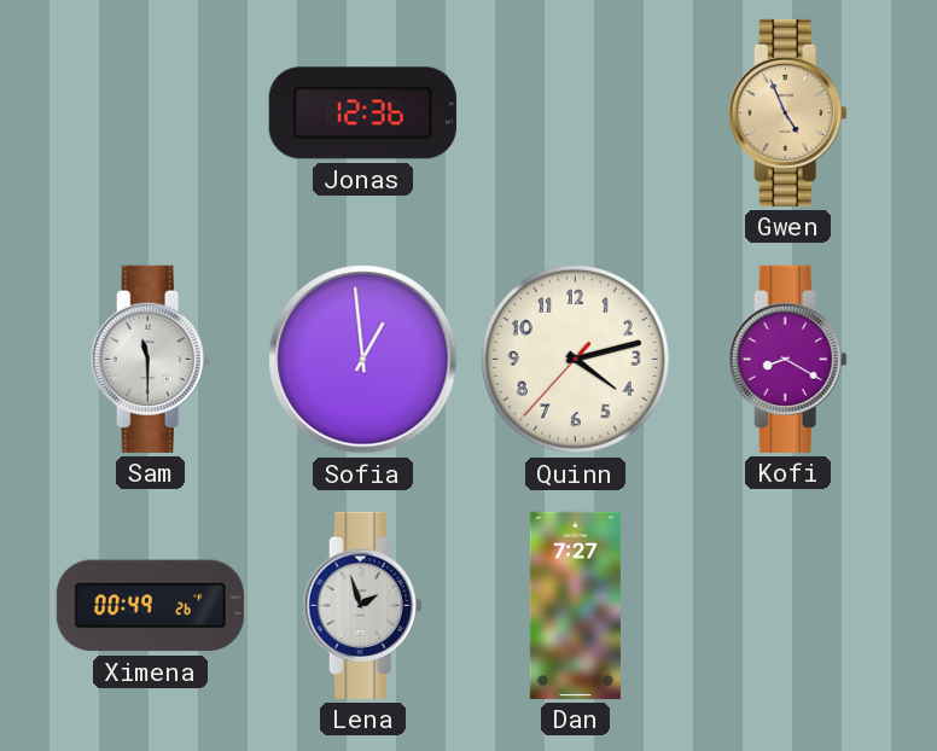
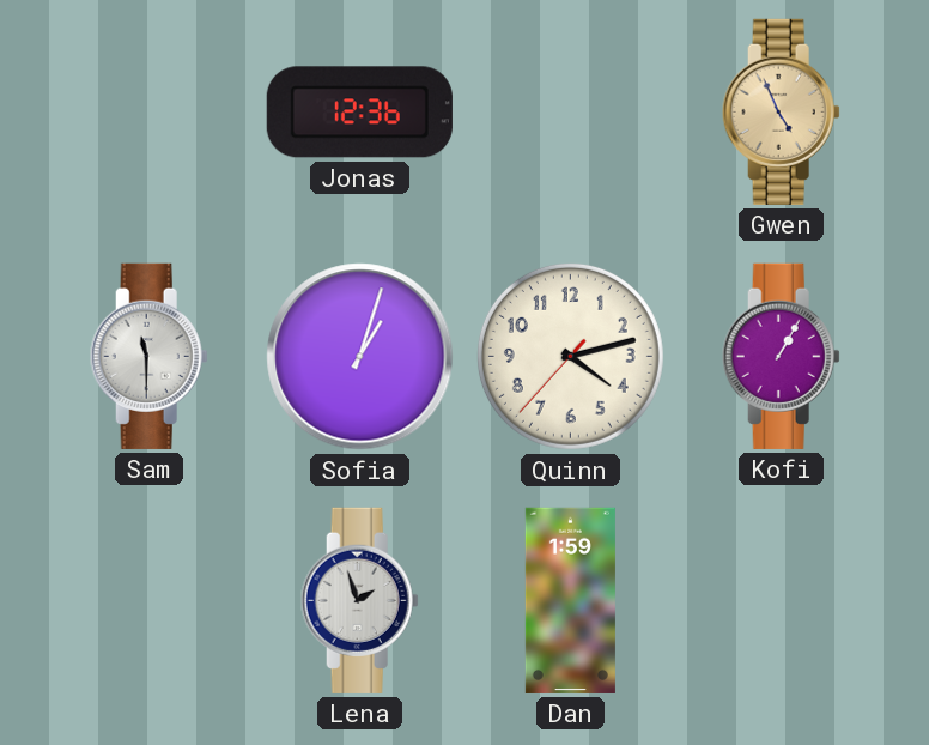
Sofia: 12:59 -> 1:03
Kofi: 8:20 -> 1:05
Ximena: 00:49 -> none
Dan: 7:27 -> 1:59
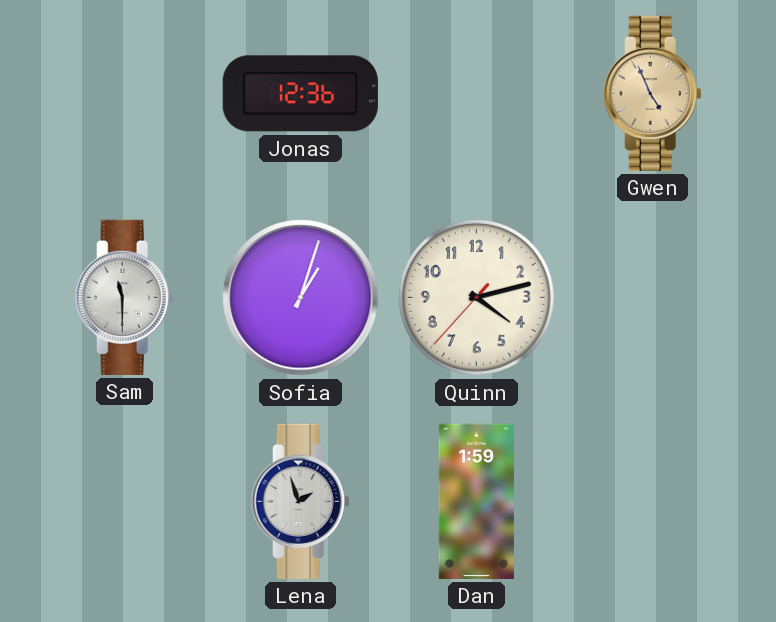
Kofi: 1:05 -> none
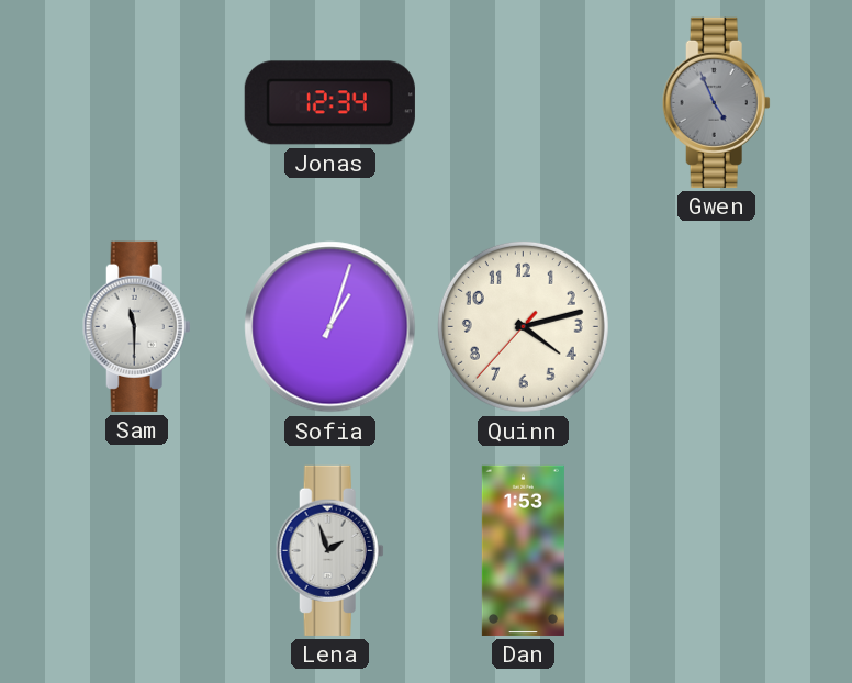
Jonas: 12:36 -> 12:34
Gwen dial: champagne -> grey
Dan: 1:59 -> 1:53
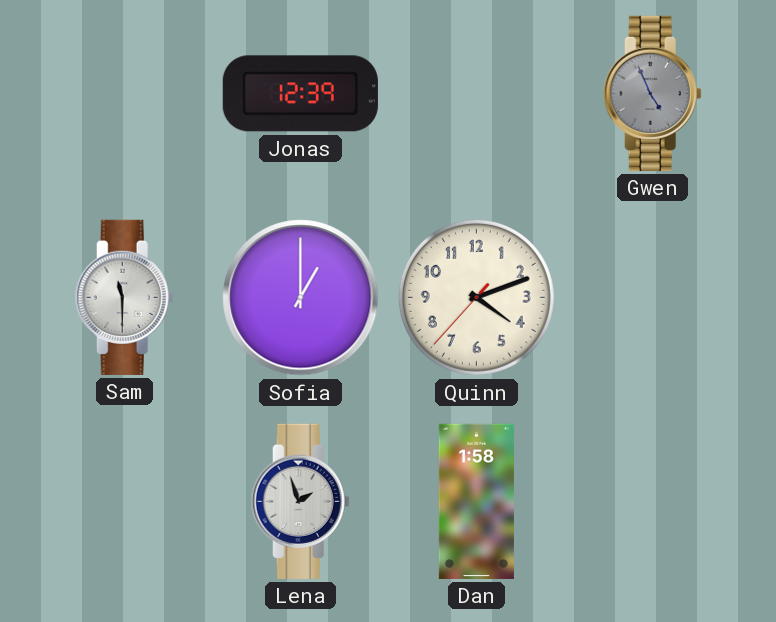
Jonas: 12:34 -> 12:39
Sofia: 1:03 -> 1:00
Quinn: 4:12 -> 4:11
Dan: 1:53 -> 1:58
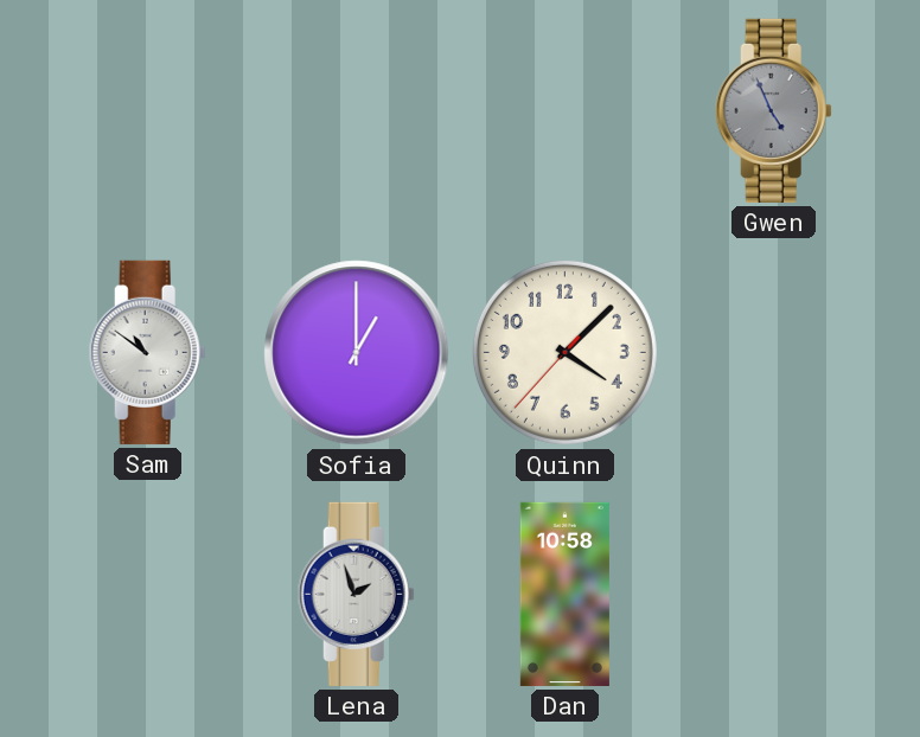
Jonas: 12:39 -> none
Sam: 11:30 -> 10:51
Quinn: 4:11 -> 4:07
Dan: 1:58 -> 10:58
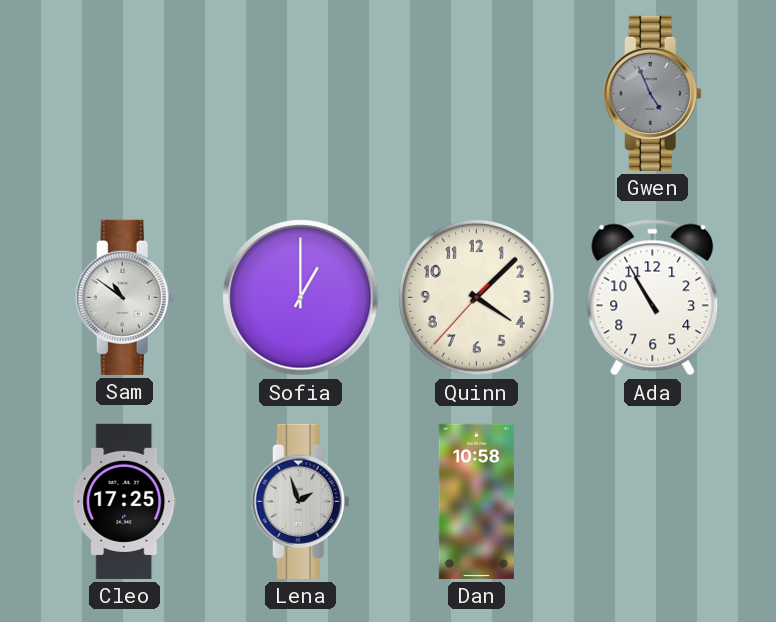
Ada: none -> 10:55
Cleo: none -> 17:25
